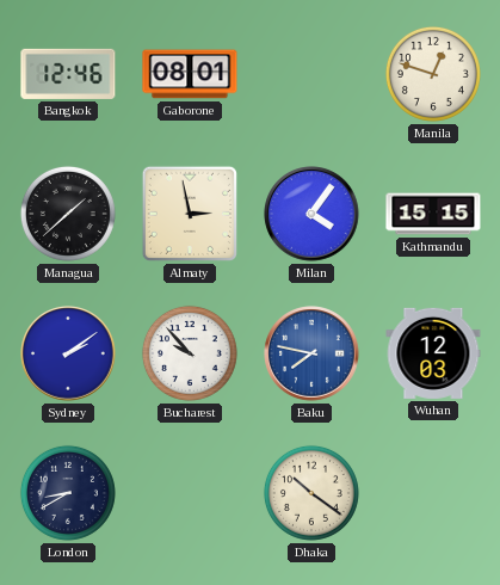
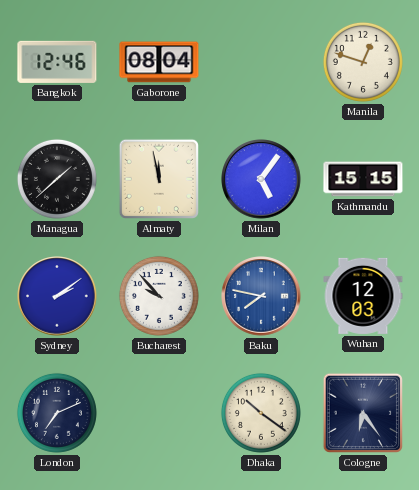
Gaborone: 08:01 -> 08:04
Almaty: 2:58 -> 11:58
Milan: 4:06 -> 5:06
London: 8:40 -> 7:11
Cologne: none -> 6:24
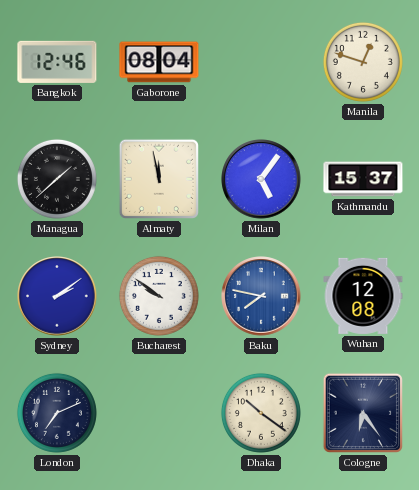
Kathmandu: 15:15 -> 15:37
Bucharest: 9:53 -> 9:51
Wuhan: 12:03 -> 12:08
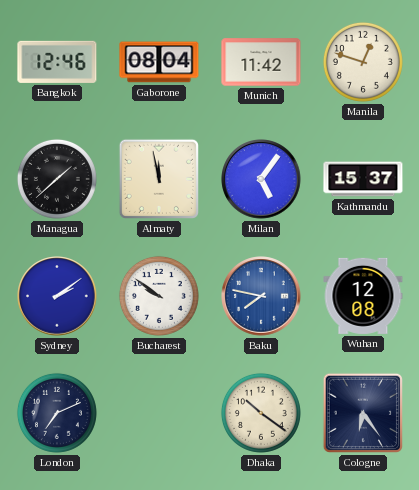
Munich: none -> 11:42
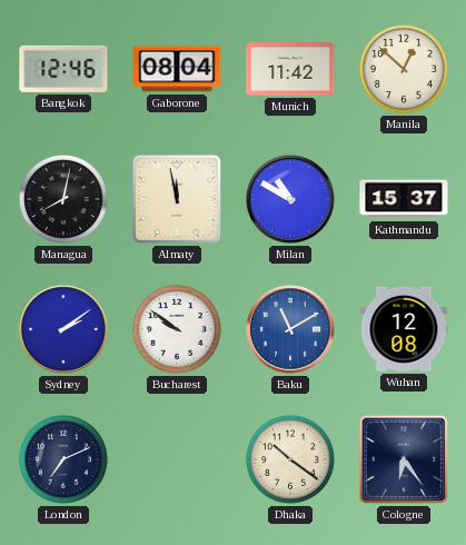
Manila: 12:48 -> 12:52
Managua: 1:38 -> 8:02
Milan: 5:06 -> 10:50
Baku: 7:47 -> 11:10
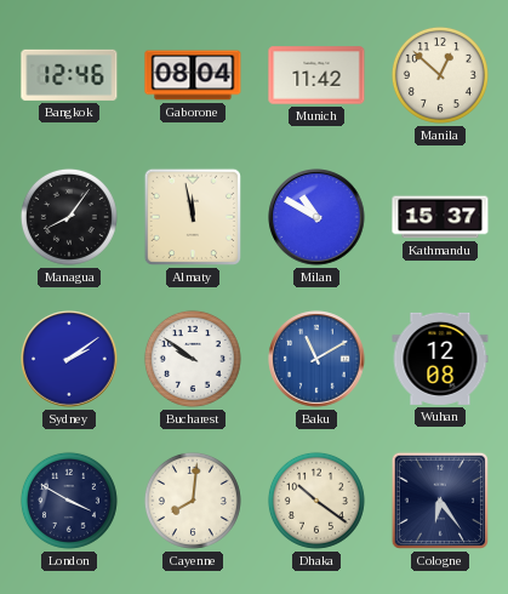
Managua: 8:02 -> 8:06
London: 7:11 -> 3:50
Cayenne: none -> 8:01
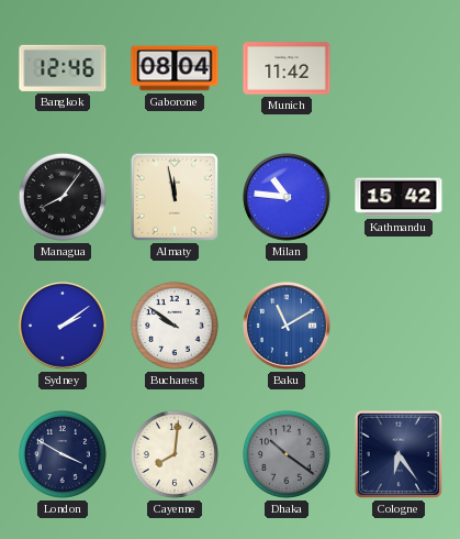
Manila: 12:52 -> none
Milan: 10:50 -> 10:46
Kathmandu: 15:37 -> 15:42
Wuhan: 12:08 -> none
Dhaka dial: cream -> grey
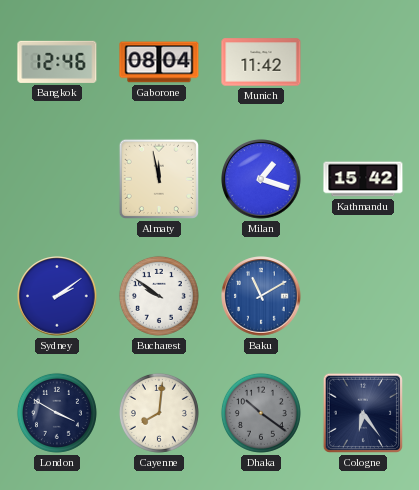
Managua: 8:06 -> none
Milan: 10:46 -> 1:18
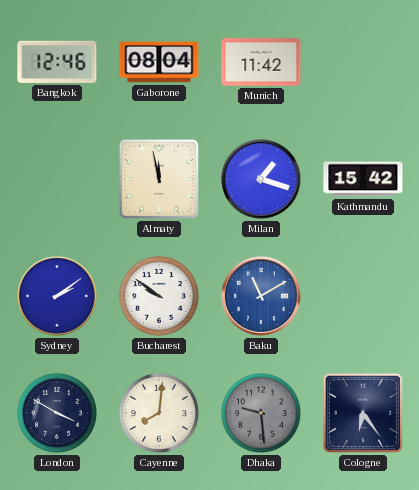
Dhaka: 10:21 -> 9:29
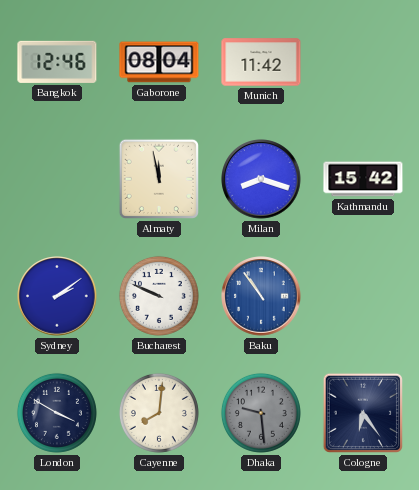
Milan: 1:18 -> 8:18
Bucharest: 9:51 -> 9:49
Baku: 11:10 -> 10:54
